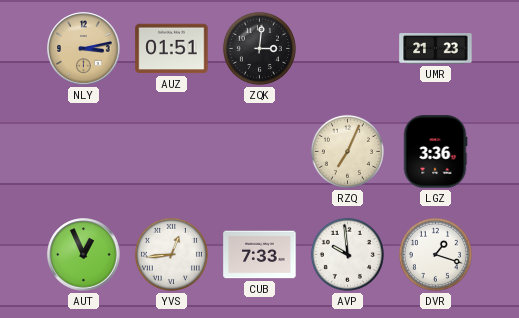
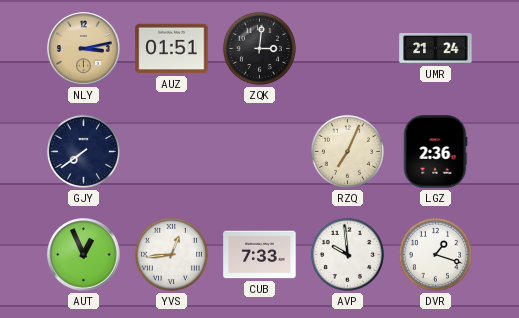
UMR: 21:23 -> 21:24
GJY: none -> 7:39
LGZ: 3:36 -> 2:36
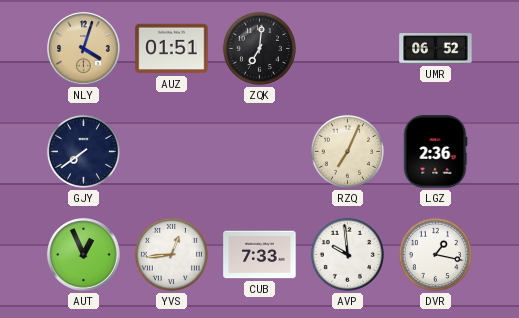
NLY: 3:13 -> 4:03
ZQK: 3:01 -> 7:01
UMR: 21:24 -> 06:52
DVR: 1:18 -> 1:17
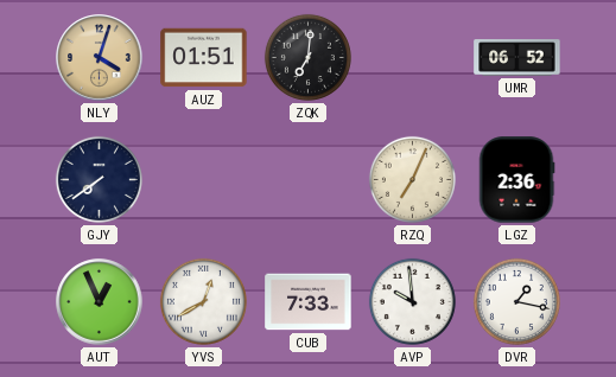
YVS: 12:44 -> 12:40
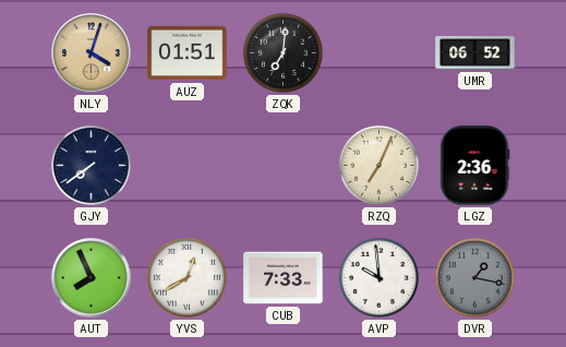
AUT: 12:56 -> 7:56
DVR dial: white -> grey
